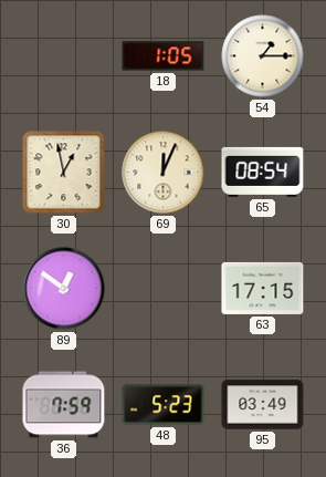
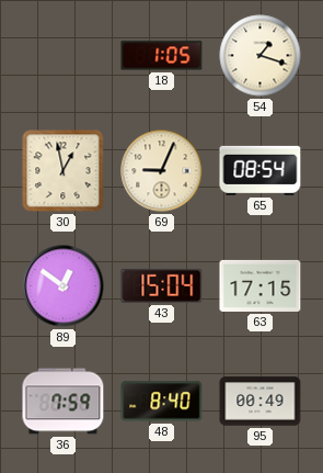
54: 1:15 -> 1:18
69: 12:04 -> 9:04
43: none -> 15:04
48: 5:23 -> 8:40
95: 03:49 -> 00:49
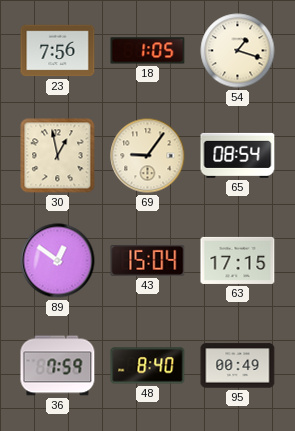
23: none -> 7:56
69: 9:04 -> 9:06
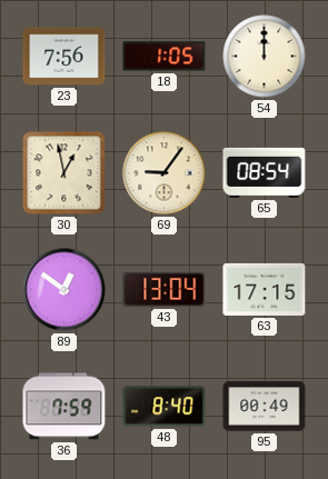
54: 1:18 -> 12:00
43: 15:04 -> 13:04
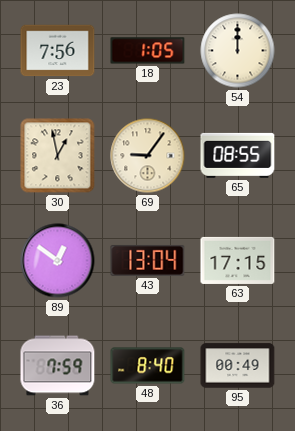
65: 08:54 -> 08:55
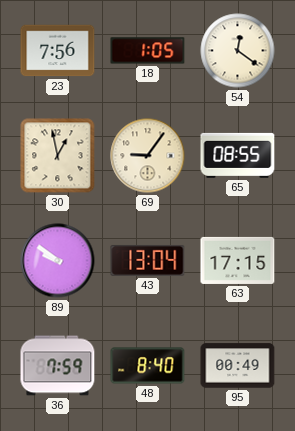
54: 12:00 -> 12:21
89: 12:51 -> 9:51
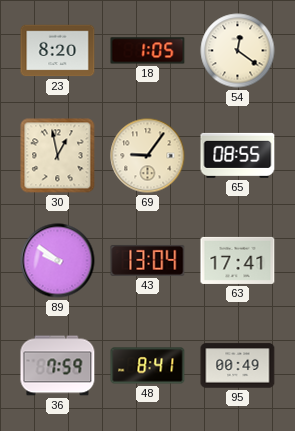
23: 7:56 -> 8:20
63: 17:15 -> 17:41
48: 8:40 -> 8:41
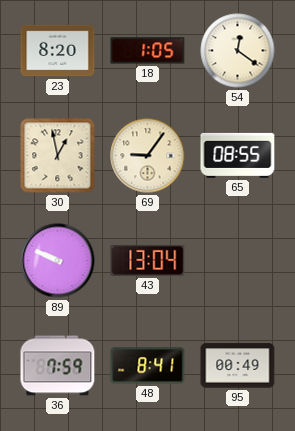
89: 9:51 -> 9:49
63: 17:41 -> none
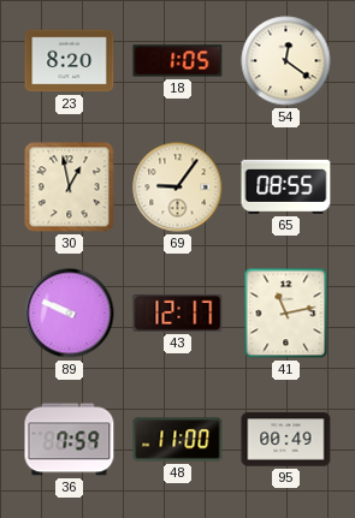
43: 13:04 -> 12:17
41: none -> 11:13
48: 8:41 -> 11:00
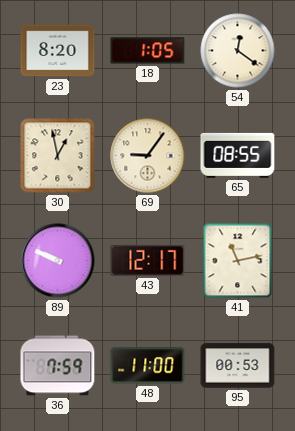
95: 00:49 -> 00:53
